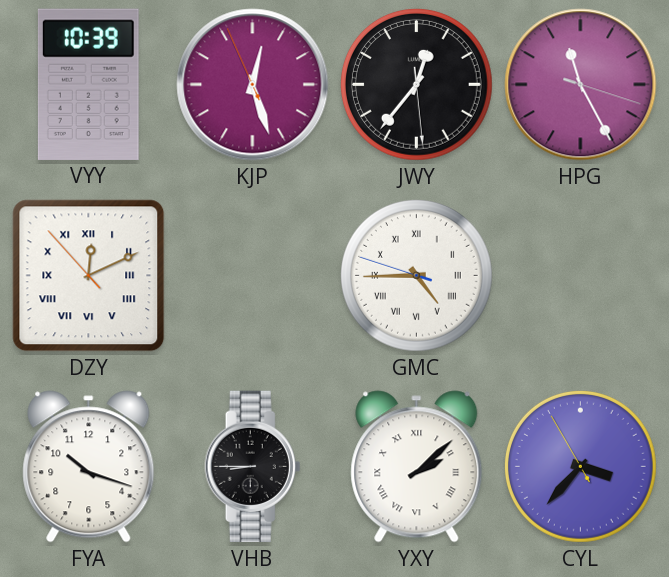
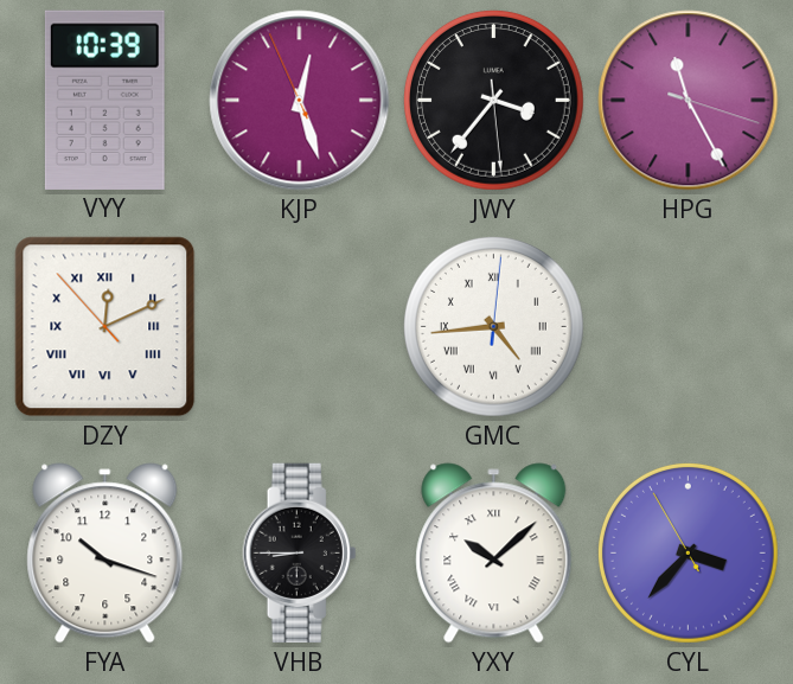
JWY: 12:36 -> 3:36
GMC: 4:44:48 -> 4:44:01
YXY: 2:08 -> 10:08
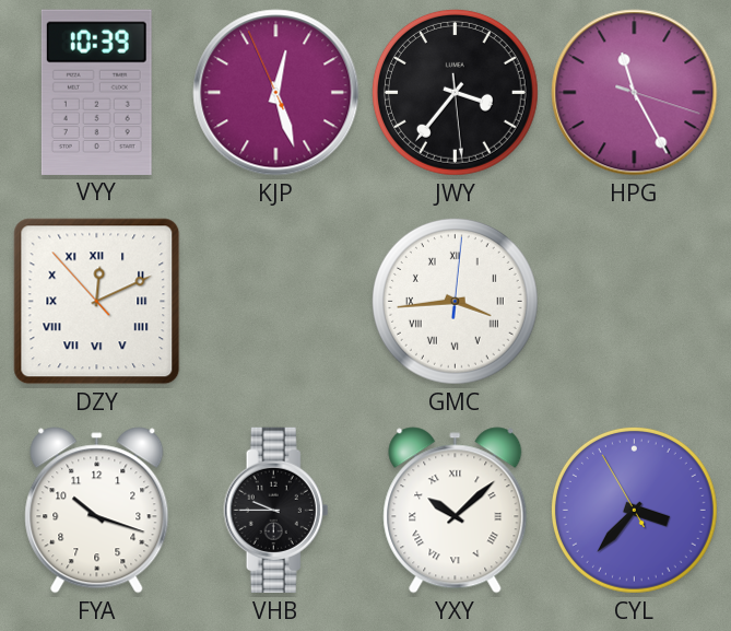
GMC: 4:44 -> 3:44
VHB: 8:45 -> 9:45
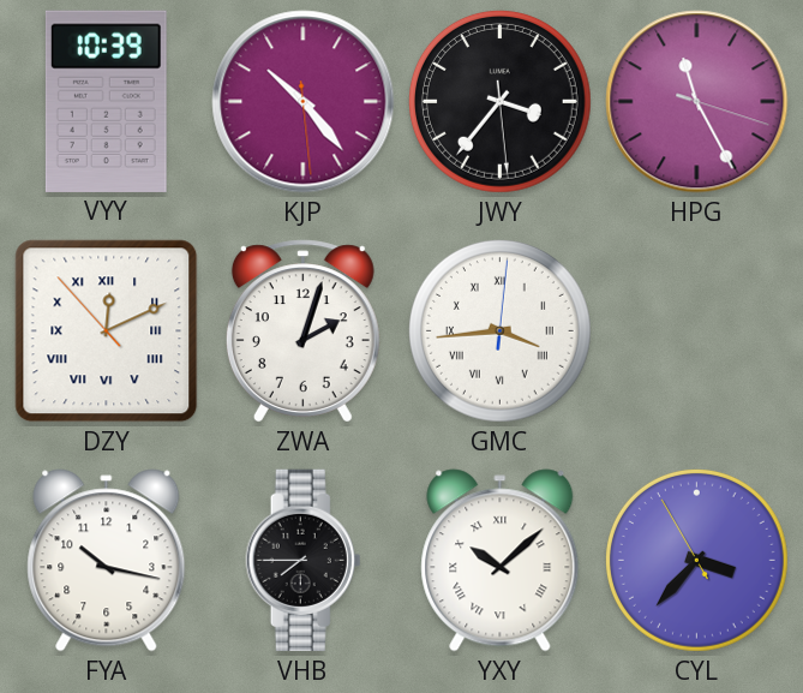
KJP: 12:26 -> 10:23
ZWA: none -> 2:03
FYA: 10:18 -> 10:17
VHB: 9:45 -> 7:45
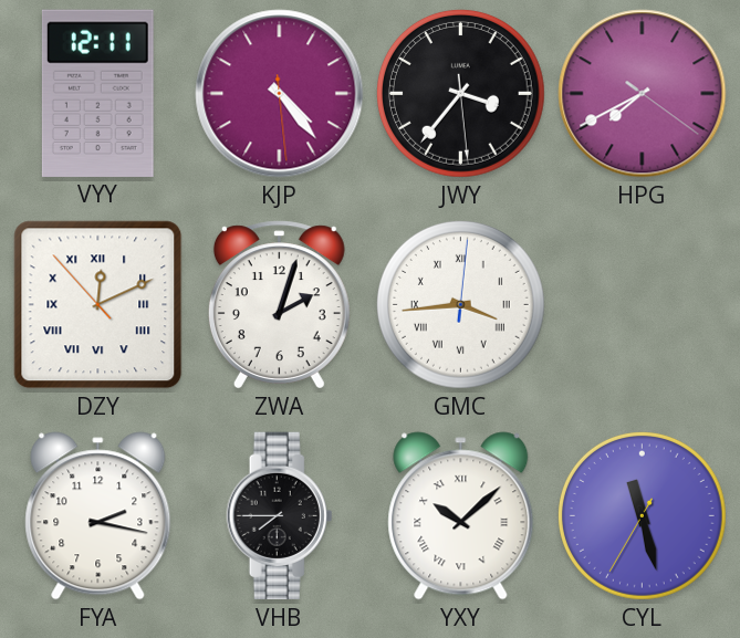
VYY: 10:39 -> 12:11
KJP: 10:23 -> 4:23
HPG: 11:25 -> 7:40
FYA: 10:17 -> 2:17
CYL: 3:36 -> 11:27
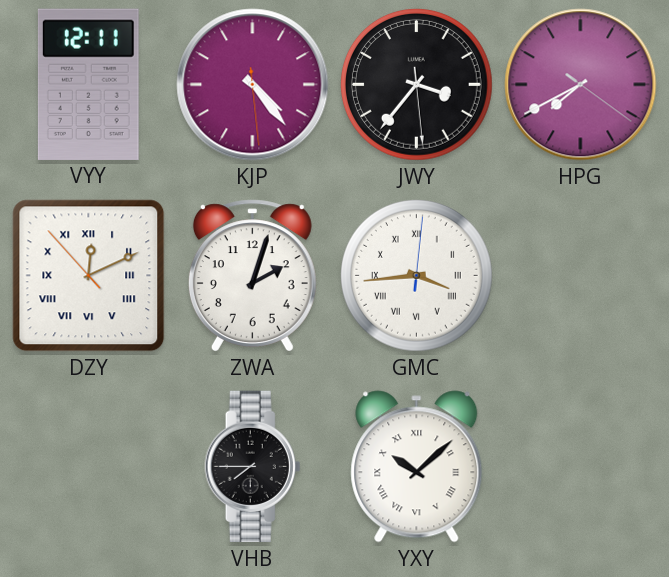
FYA: 2:17 -> none
CYL: 11:27 -> none
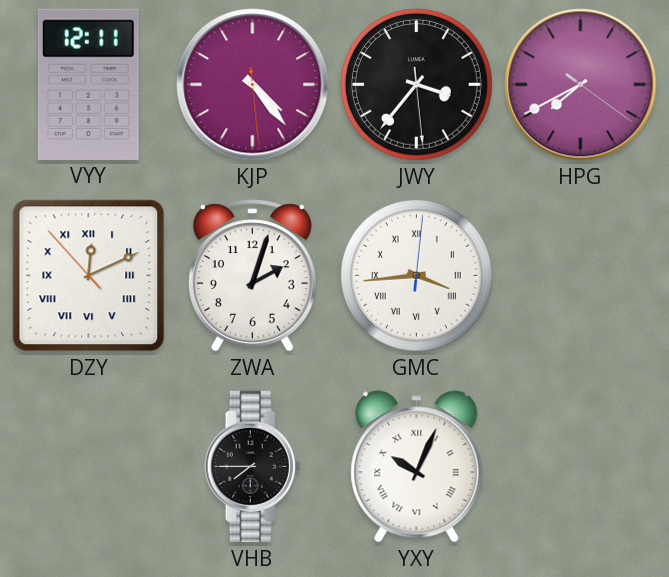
YXY: 10:08 -> 10:04
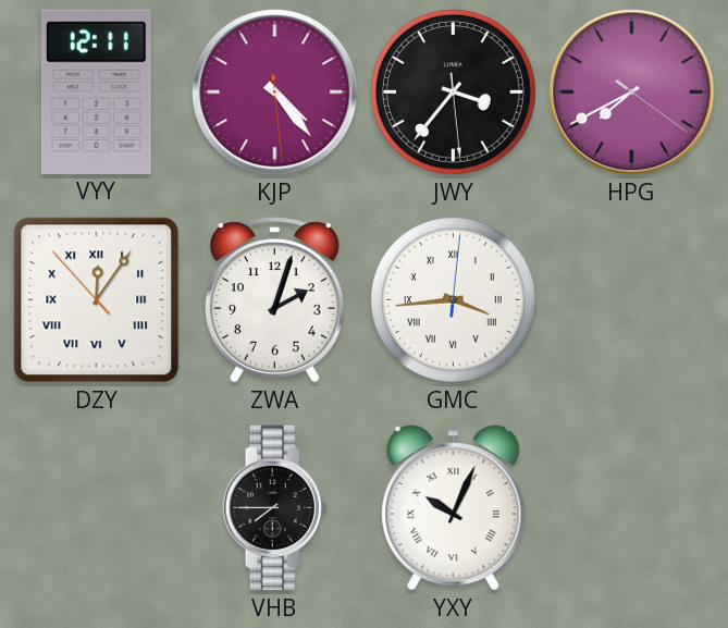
DZY: 12:10 -> 12:05
